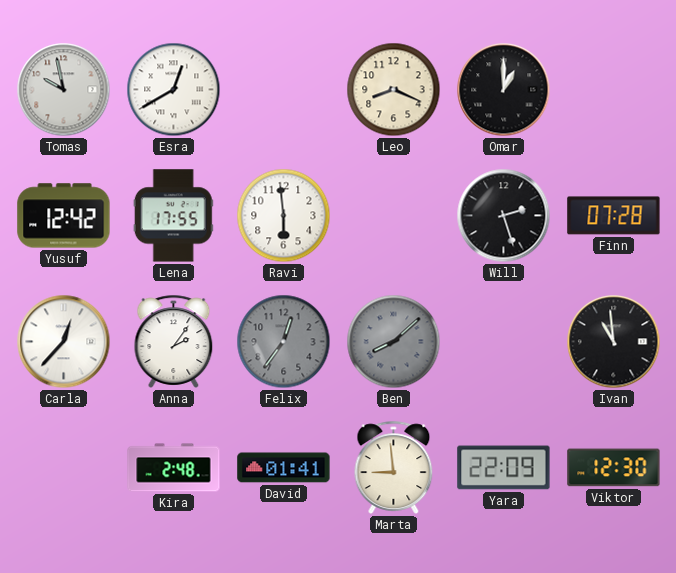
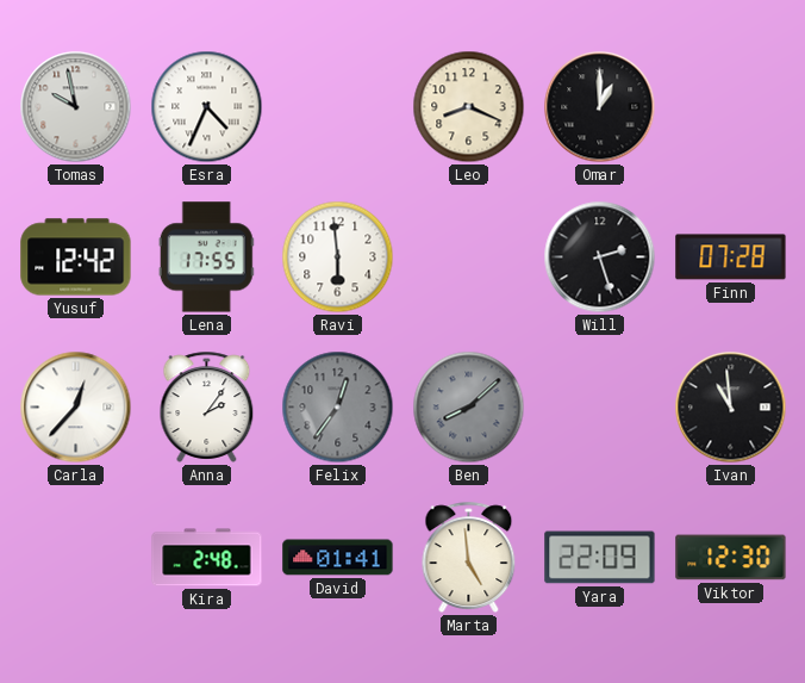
Esra: 12:40 -> 4:34
Marta: 8:59 -> 4:59
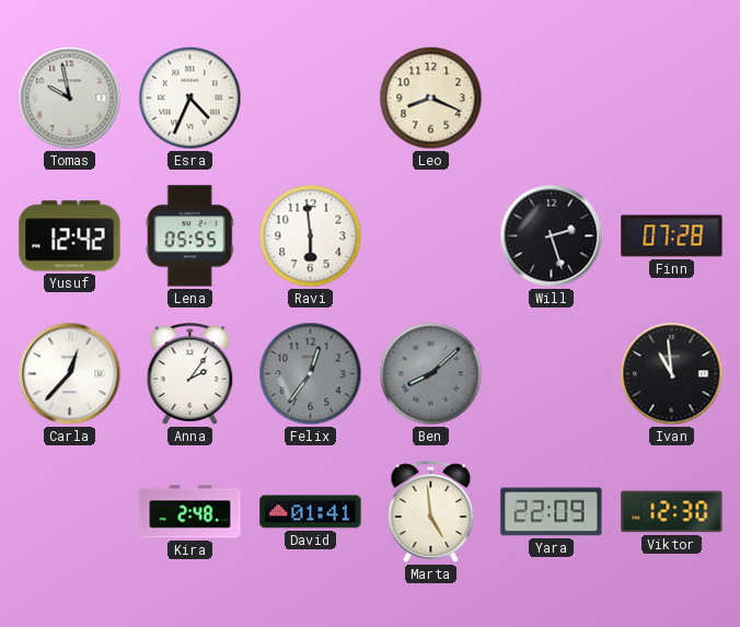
Omar: 1:00 -> none
Lena: 17:55 -> 05:55
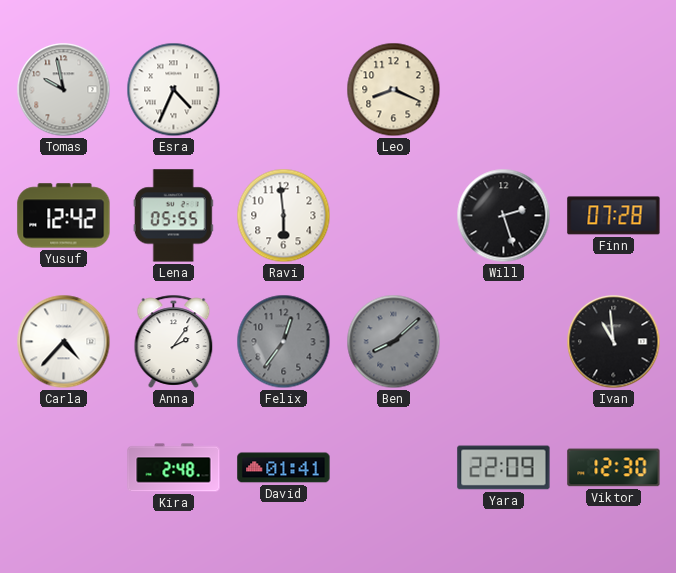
Carla: 12:37 -> 4:37
Marta: 4:59 -> none
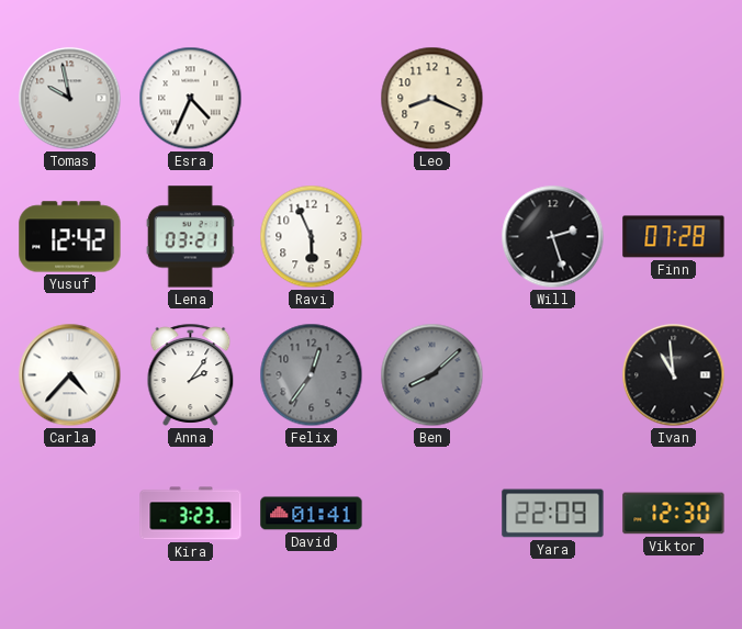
Lena: 05:55 -> 03:21
Ravi: 5:59 -> 5:56
Kira: 2:48 -> 3:23
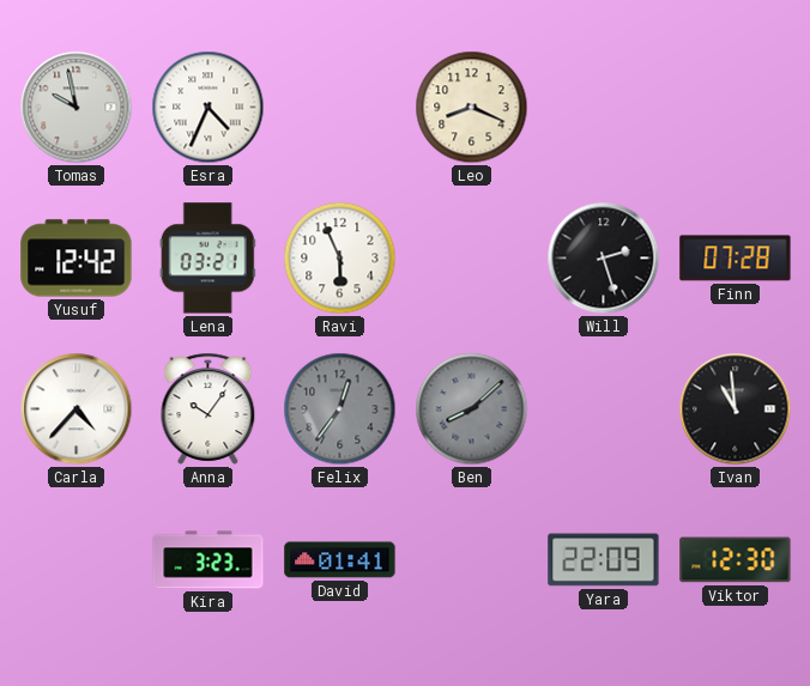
Anna: 2:06 -> 10:06
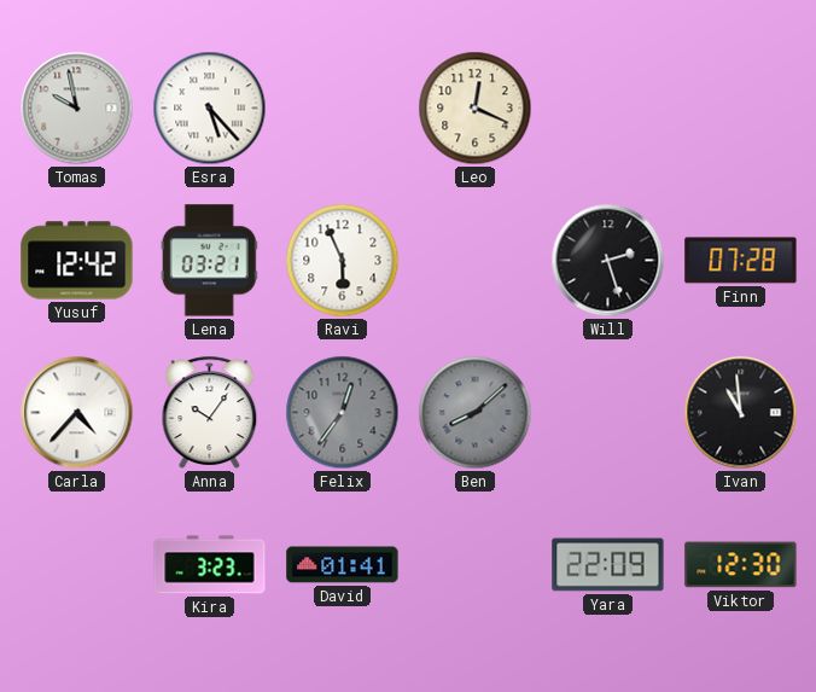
Esra: 4:34 -> 5:23
Leo: 8:19 -> 12:19
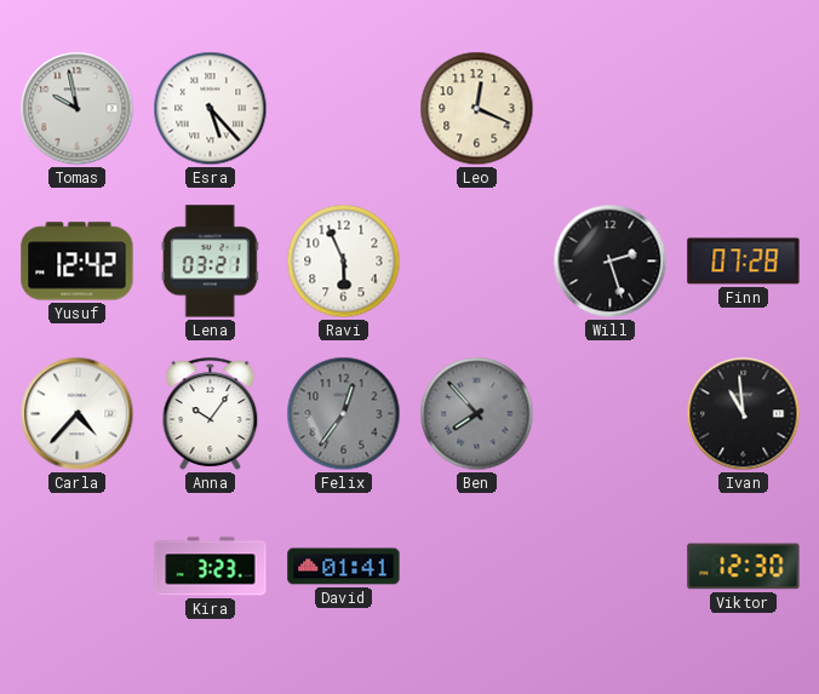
Ben: 8:08 -> 7:53
Yara: 22:09 -> none
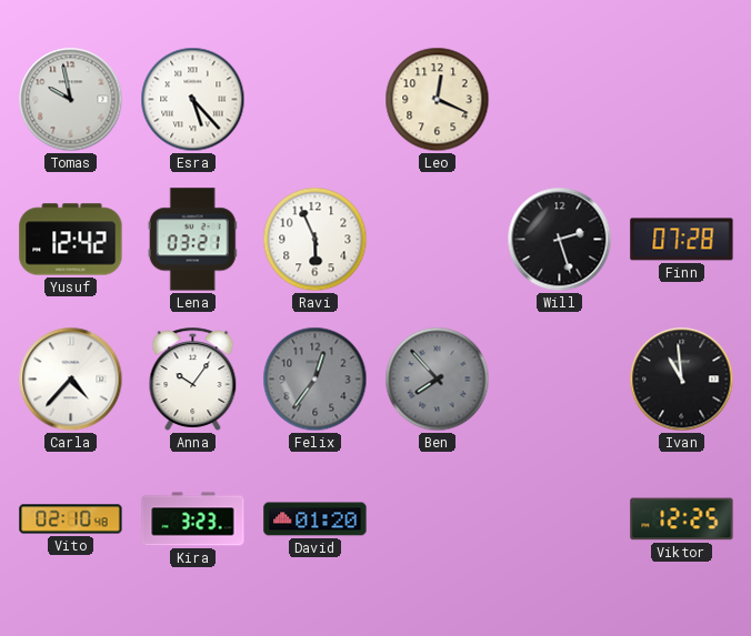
Vito: none -> 02:10
David: 01:41 -> 01:20
Viktor: 12:30 -> 12:25
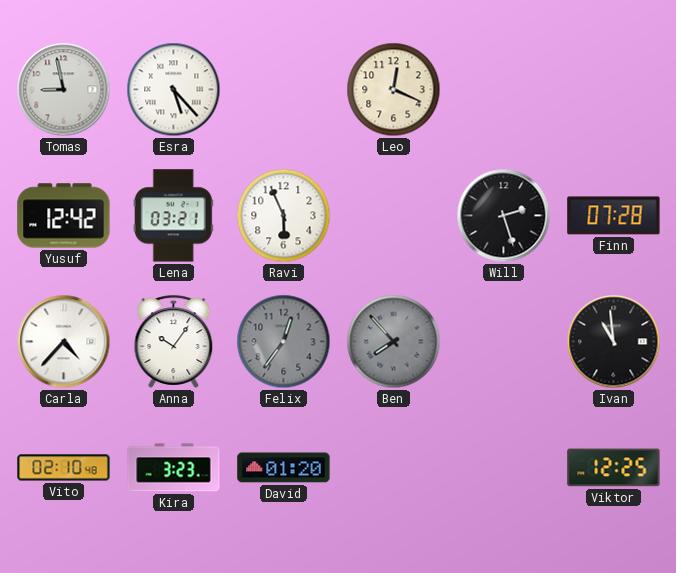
Tomas: 9:58 -> 8:58
